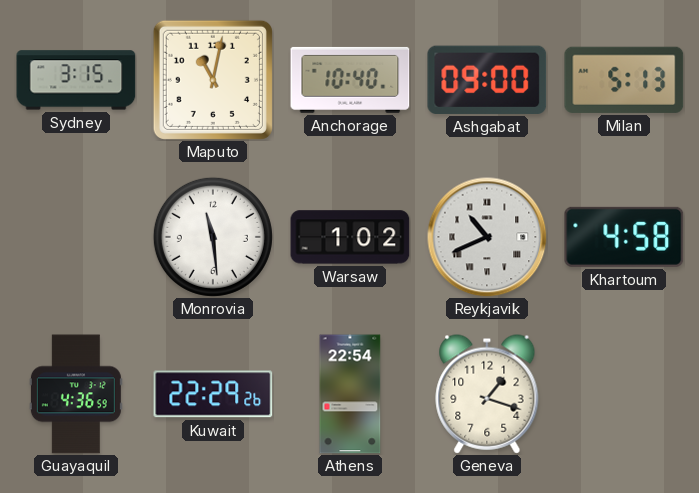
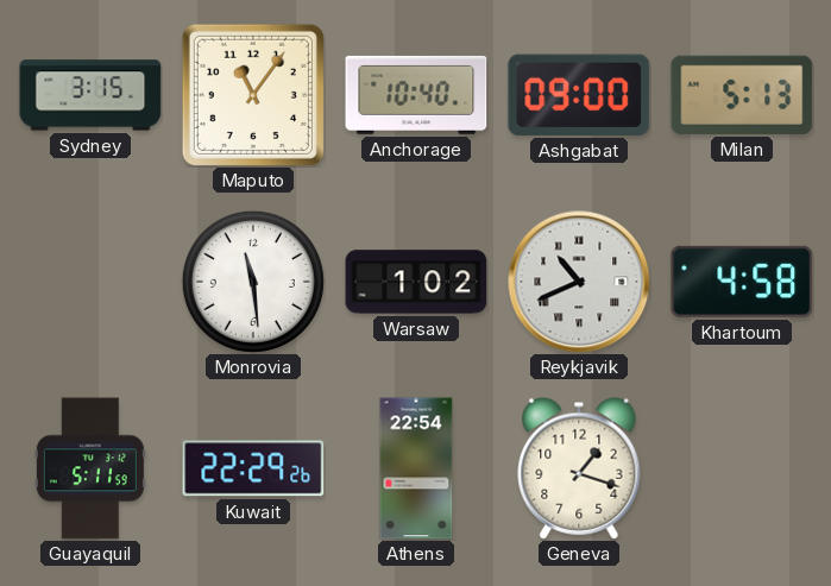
Maputo: 11:02 -> 11:06
Guayaquil: 4:36 -> 5:11
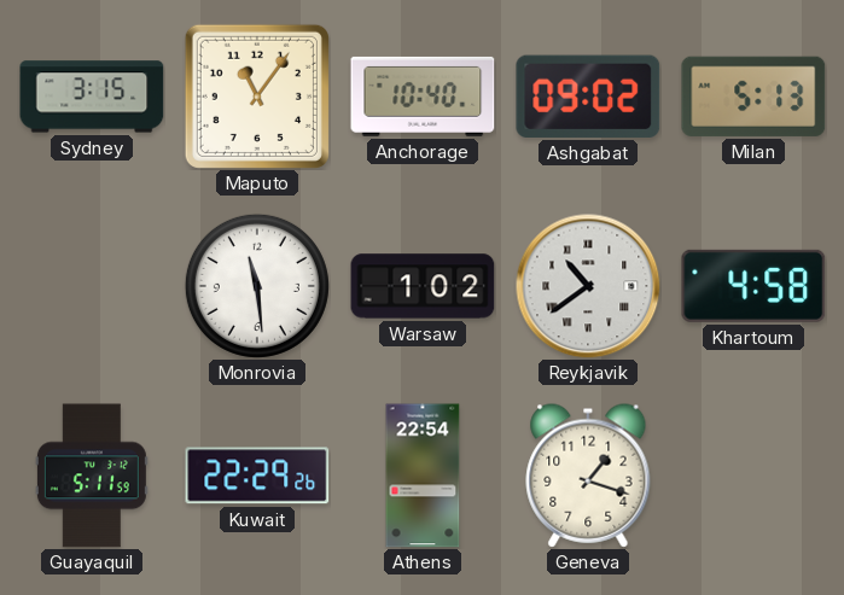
Ashgabat: 09:00 -> 09:02
Reykjavik: 10:41 -> 10:39
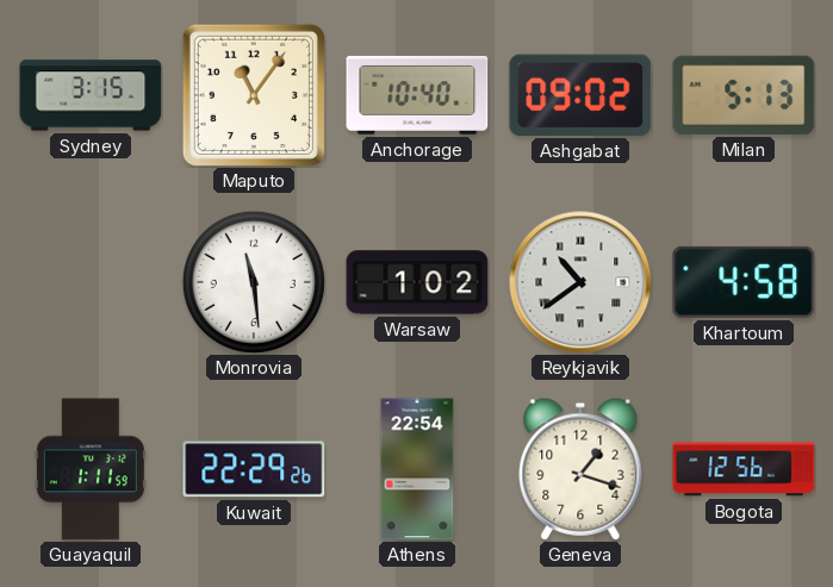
Guayaquil: 5:11 -> 1:11
Bogota: none -> 12:56
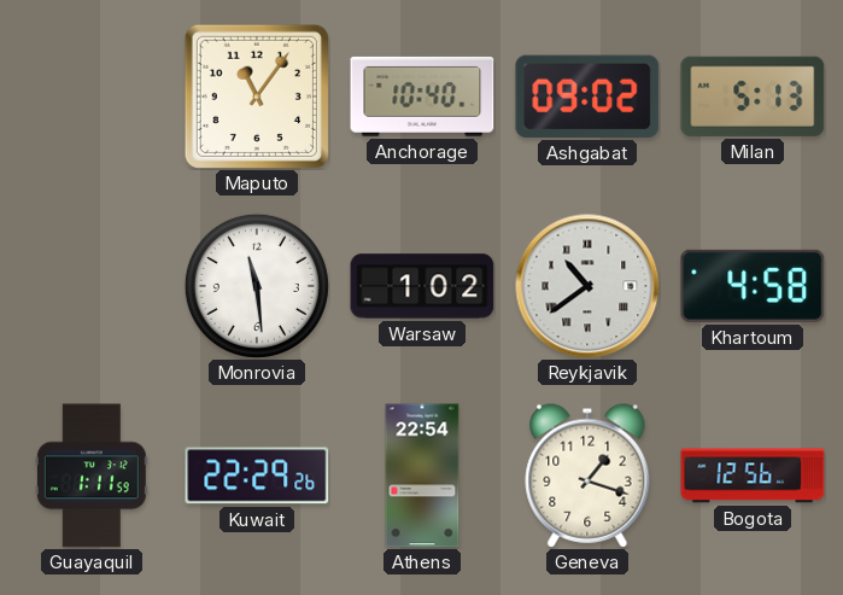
Sydney: 3:15 -> none
